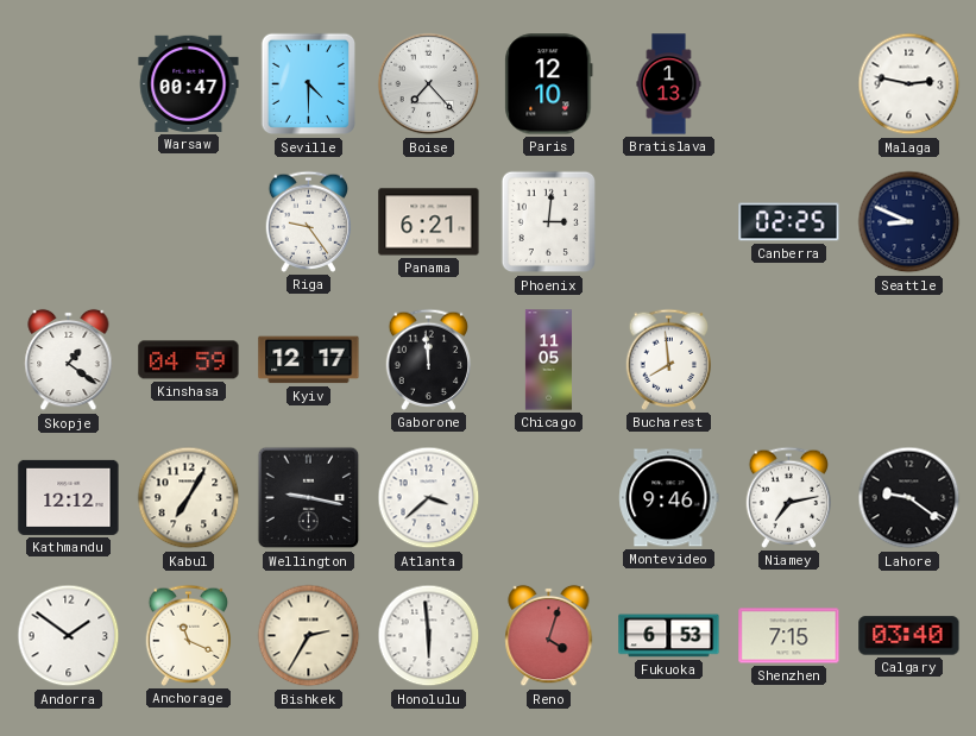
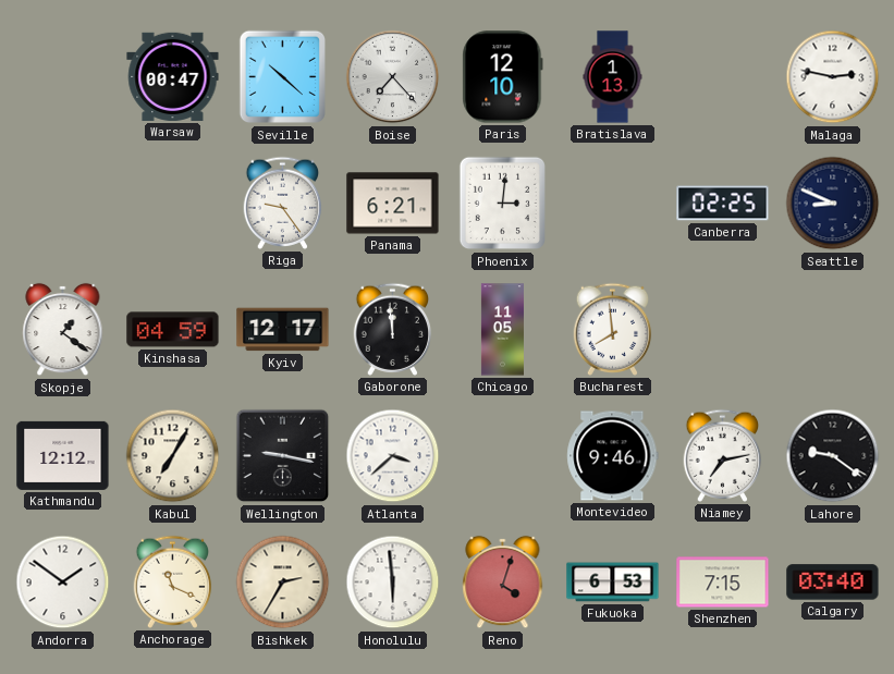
Seville: 4:30 -> 10:22
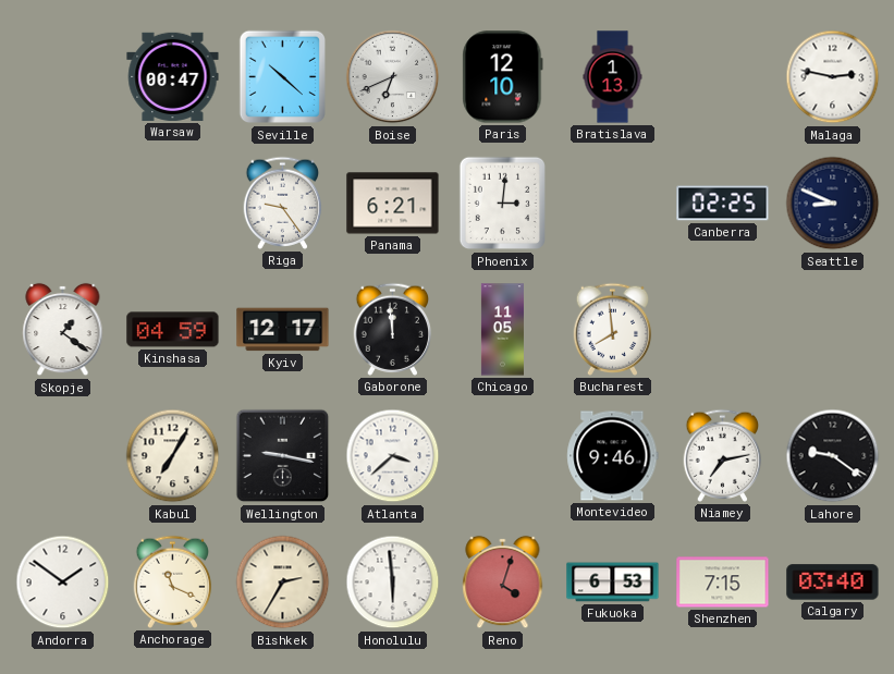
Boise: 7:23 -> 6:41
Kathmandu: 12:12 -> none
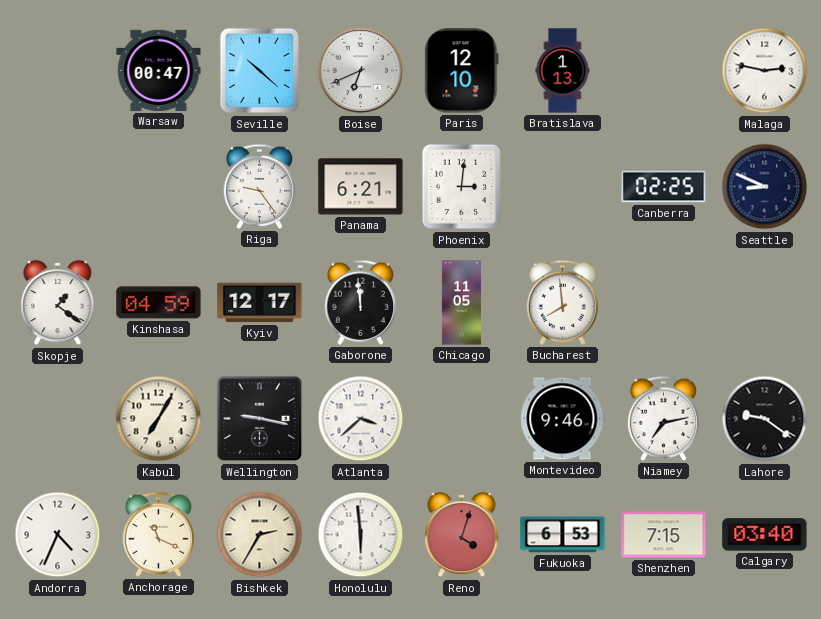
Andorra: 1:51 -> 4:34
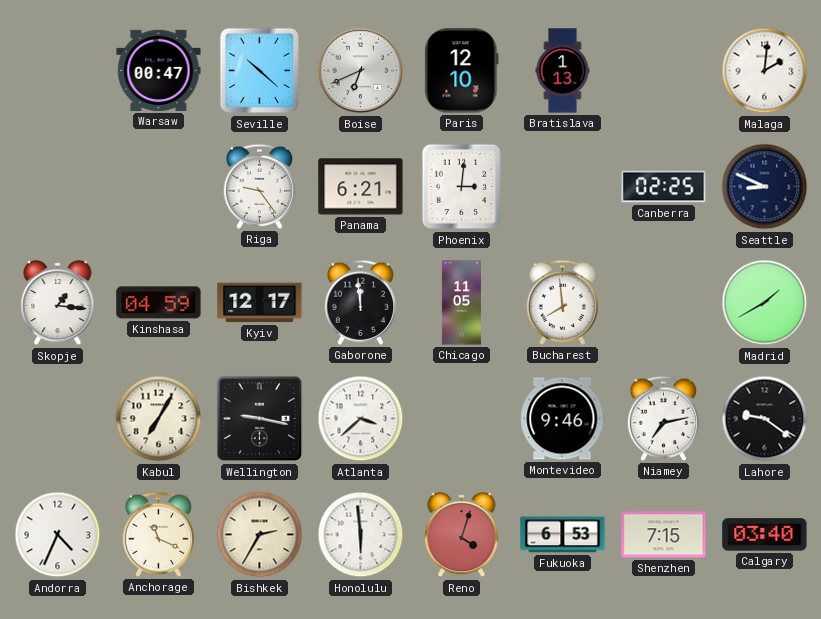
Malaga: 2:47 -> 2:01
Skopje: 1:21 -> 1:16
Madrid: none -> 1:40
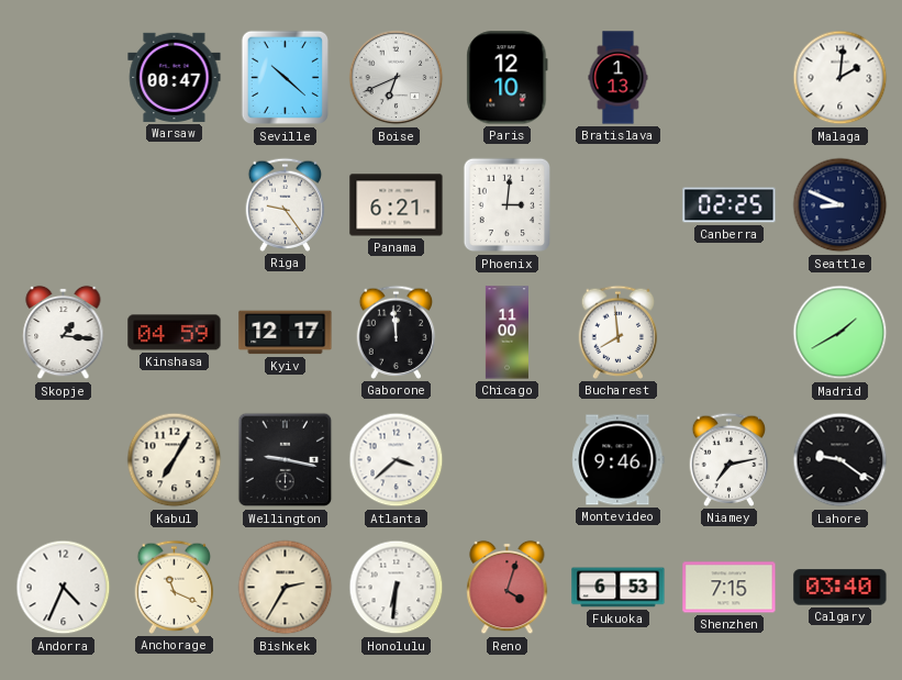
Chicago: 11:05 -> 11:00
Honolulu: 5:59 -> 6:31
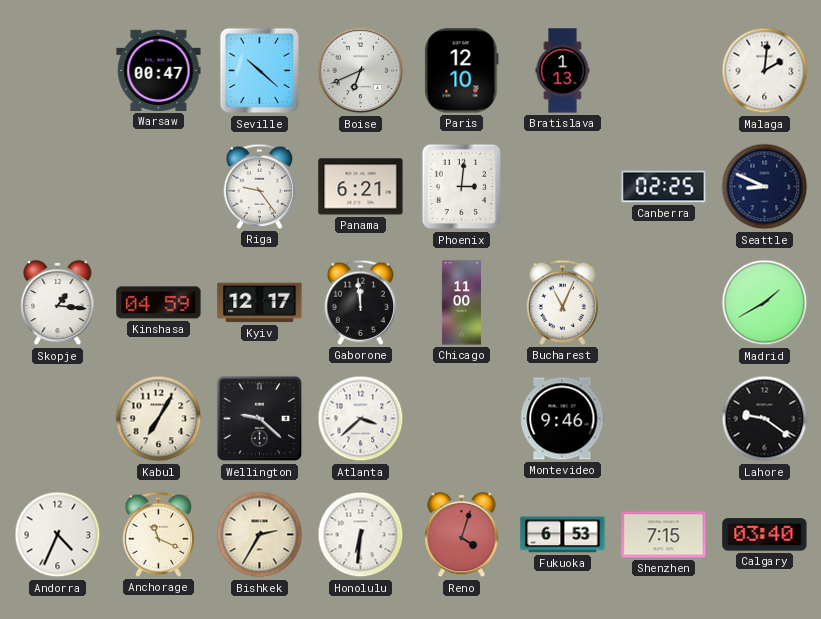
Bucharest: 7:59 -> 11:04
Wellington: 9:17 -> 9:22
Niamey: 7:13 -> none
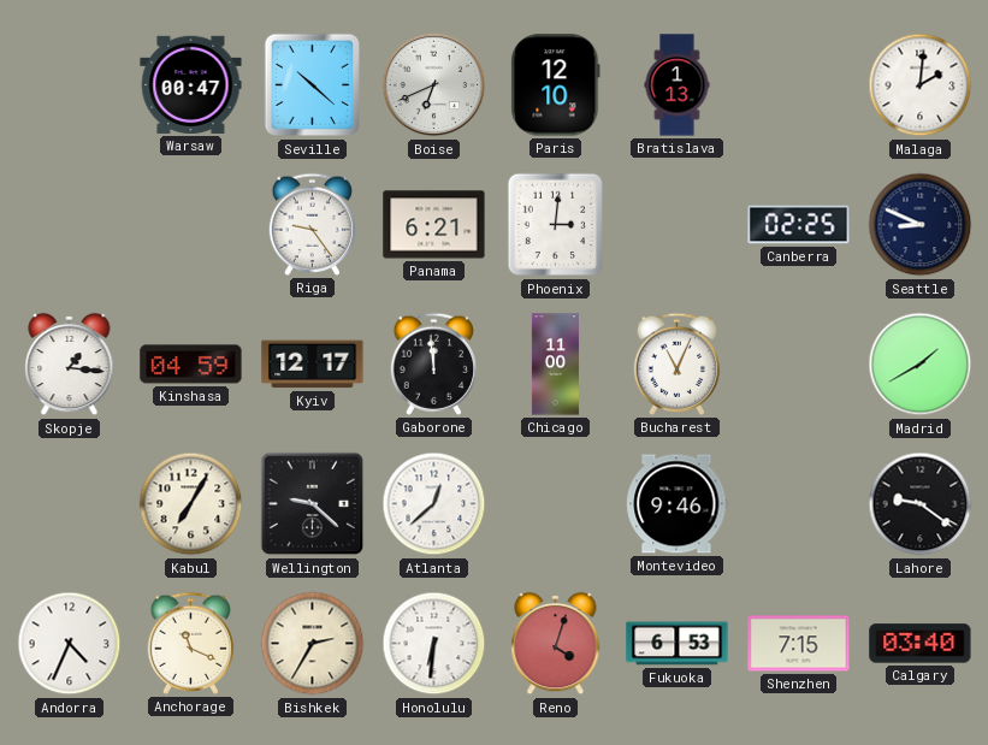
Atlanta: 3:38 -> 12:38
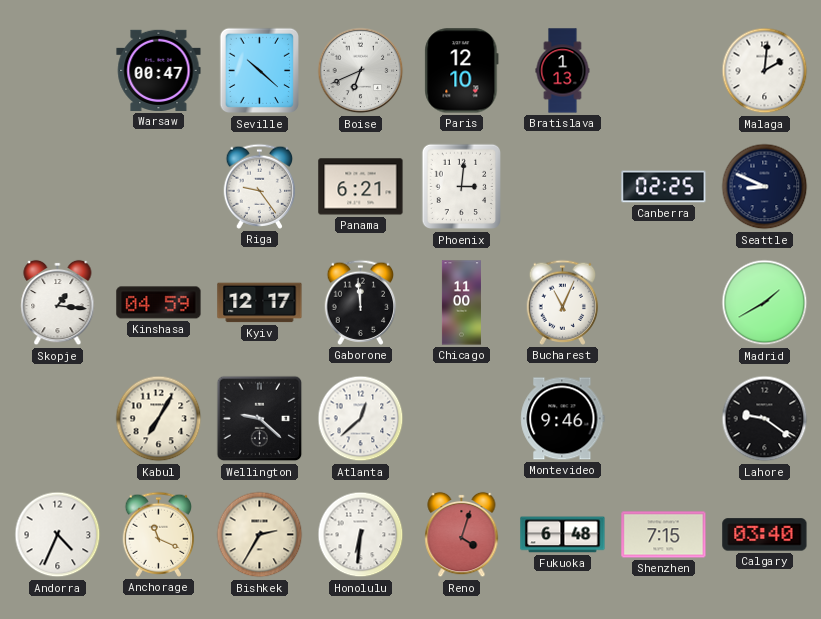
Fukuoka: 6:53 -> 6:48
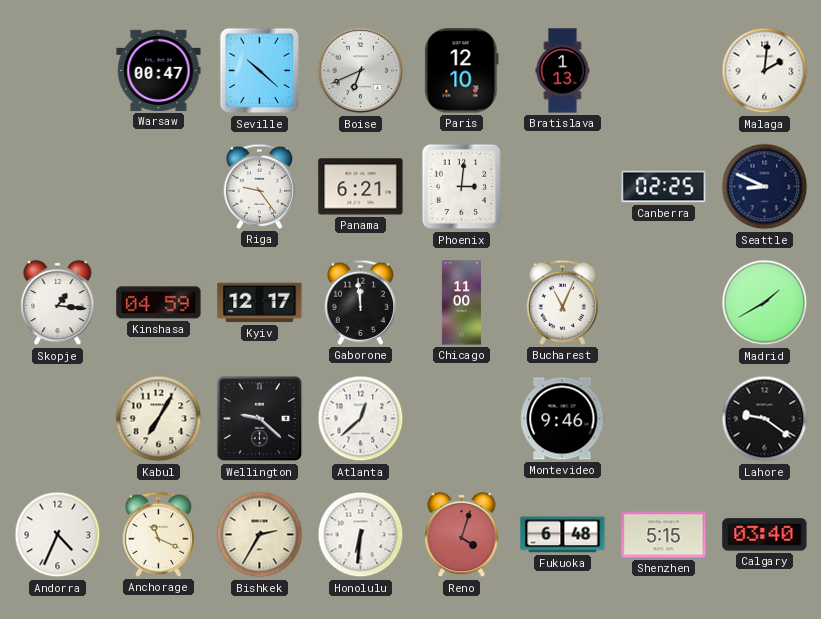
Shenzhen: 7:15 -> 5:15
